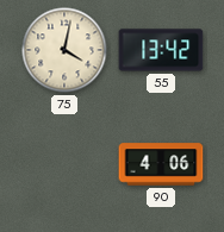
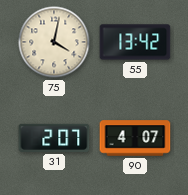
31: none -> 2:07
90: 4:06 -> 4:07
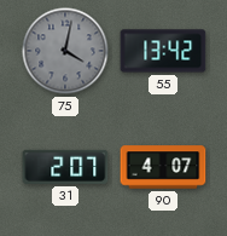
75 dial: cream -> grey
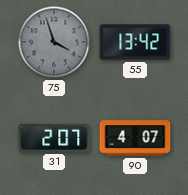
75: 4:02 -> 3:57
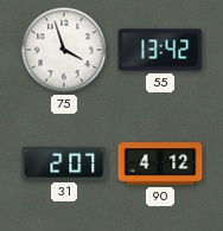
75 dial: grey -> white
90: 4:07 -> 4:12
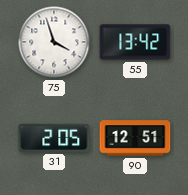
31: 2:07 -> 2:05
90: 4:12 -> 12:51
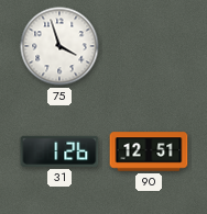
55: 13:42 -> none
31: 2:05 -> 1:26
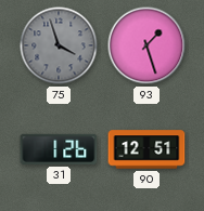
75 dial: white -> grey
93: none -> 1:27
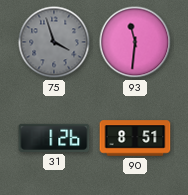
93: 1:27 -> 11:31
90: 12:51 -> 8:51
